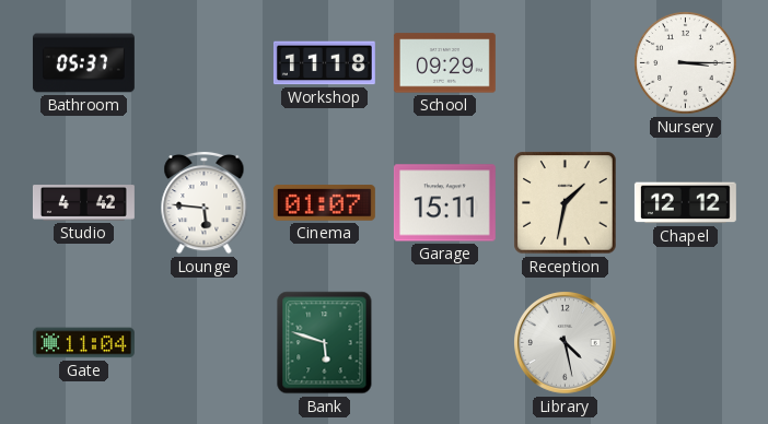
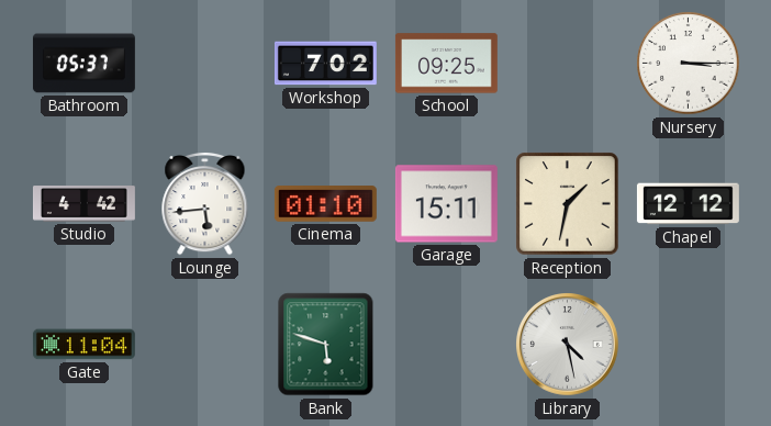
Workshop: 11:18 -> 7:02
School: 09:29 -> 09:25
Lounge: 5:46 -> 5:44
Cinema: 01:07 -> 01:10
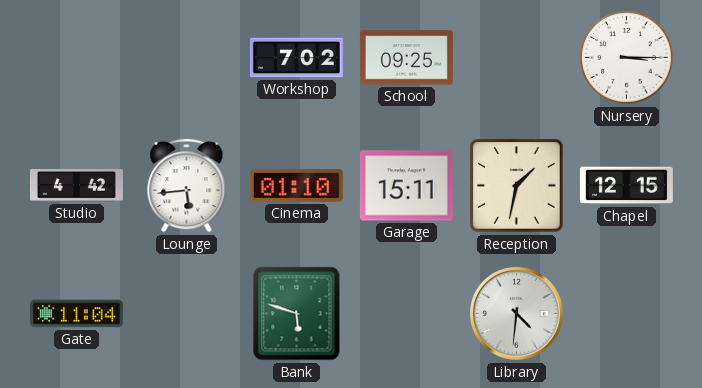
Bathroom: 05:37 -> none
Chapel: 12:12 -> 12:15
Library: 4:28 -> 4:31
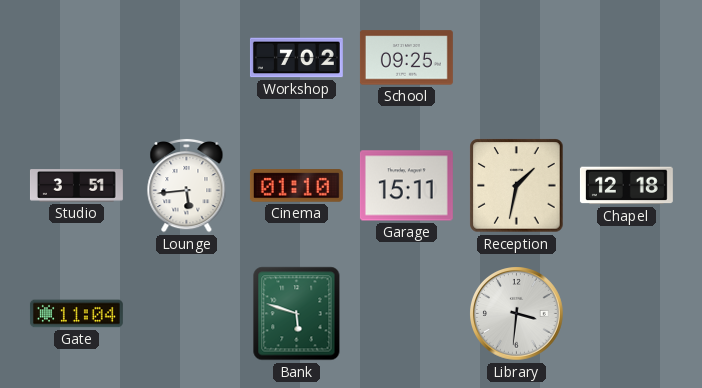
Nursery: 3:15 -> none
Studio: 4:42 -> 3:51
Chapel: 12:15 -> 12:18
Library: 4:31 -> 3:31
